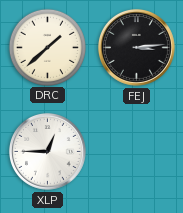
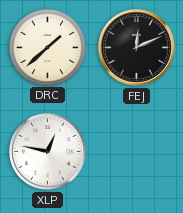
FEJ: 3:14 -> 12:11
XLP: 12:45 -> 12:47
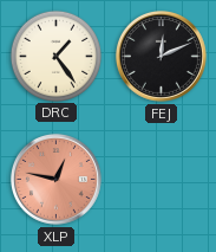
DRC: 1:38 -> 1:24
XLP dial: white -> salmon
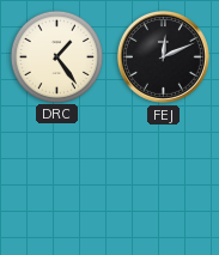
XLP: 12:47 -> none
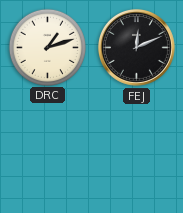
DRC: 1:24 -> 1:12
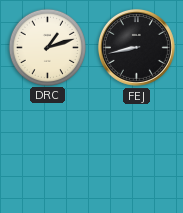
FEJ: 12:11 -> 8:43
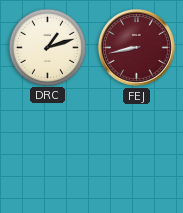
FEJ dial: black -> burgundy
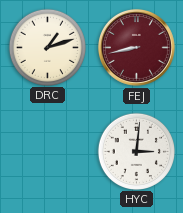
HYC: none -> 3:01
